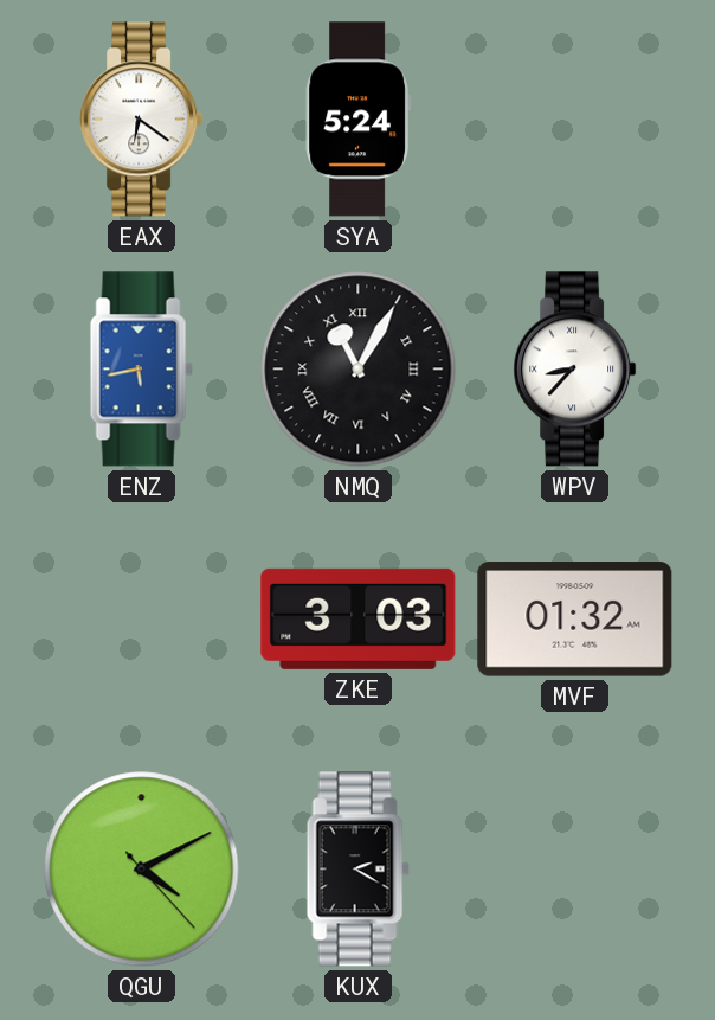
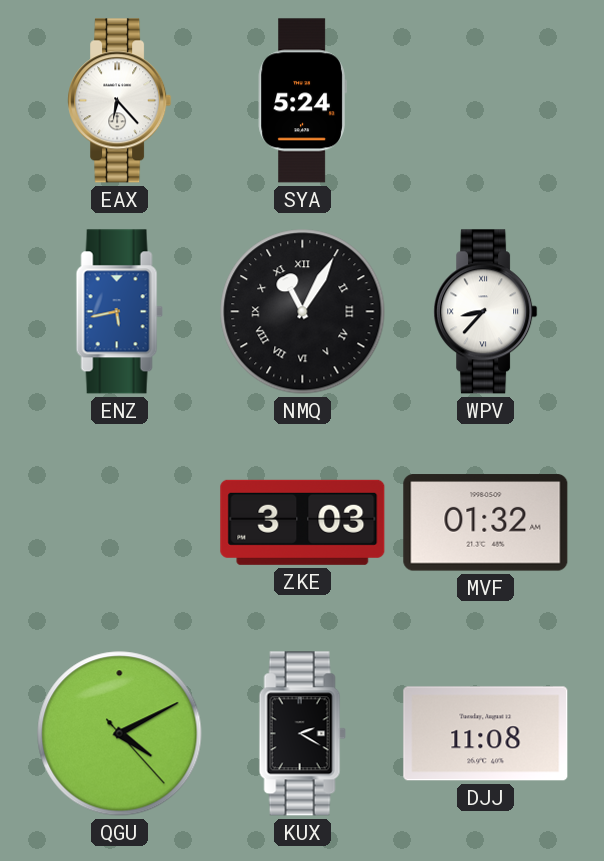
EAX: 6:21 -> 6:23
DJJ: none -> 11:08
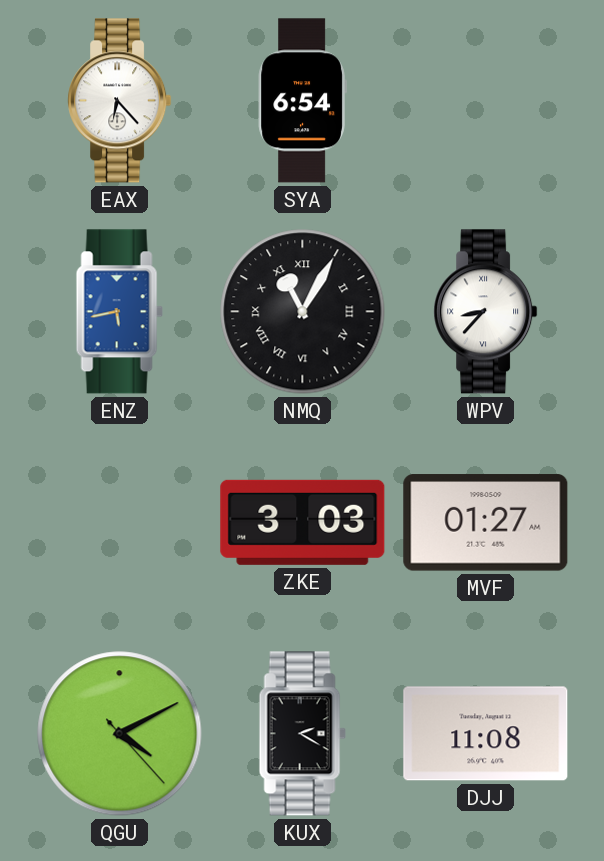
SYA: 5:24 -> 6:54
MVF: 01:32 -> 01:27
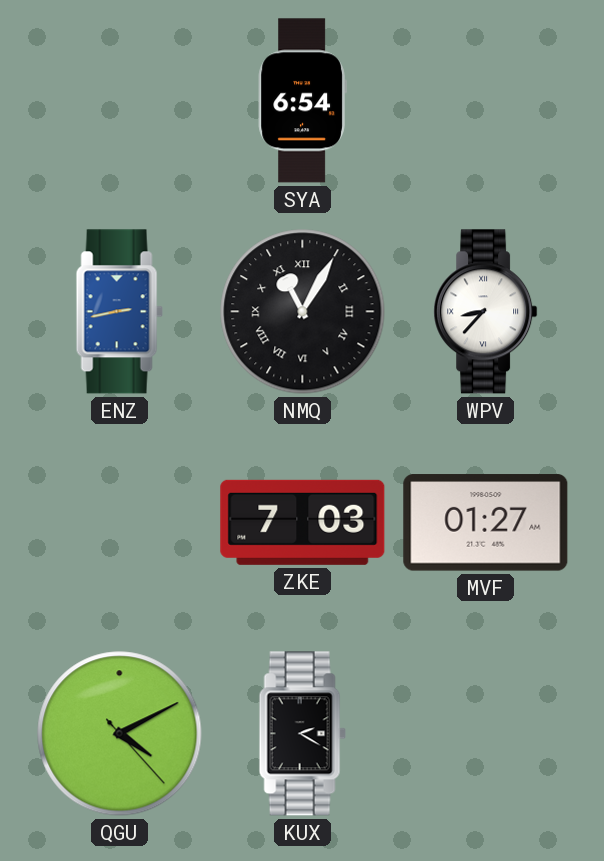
EAX: 6:23 -> none
ENZ: 5:43 -> 2:43
ZKE: 3:03 -> 7:03
DJJ: 11:08 -> none
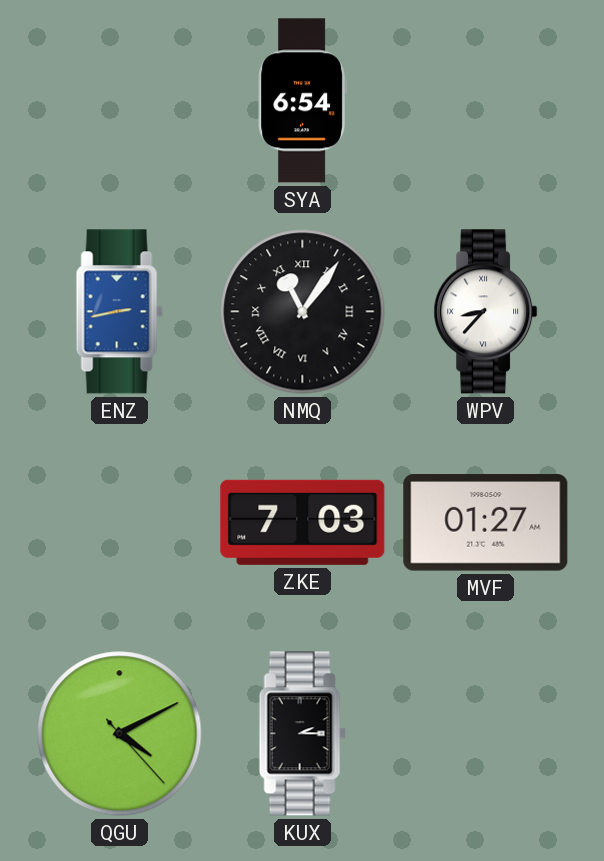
NMQ: 11:05 -> 11:06
KUX: 2:20 -> 2:15
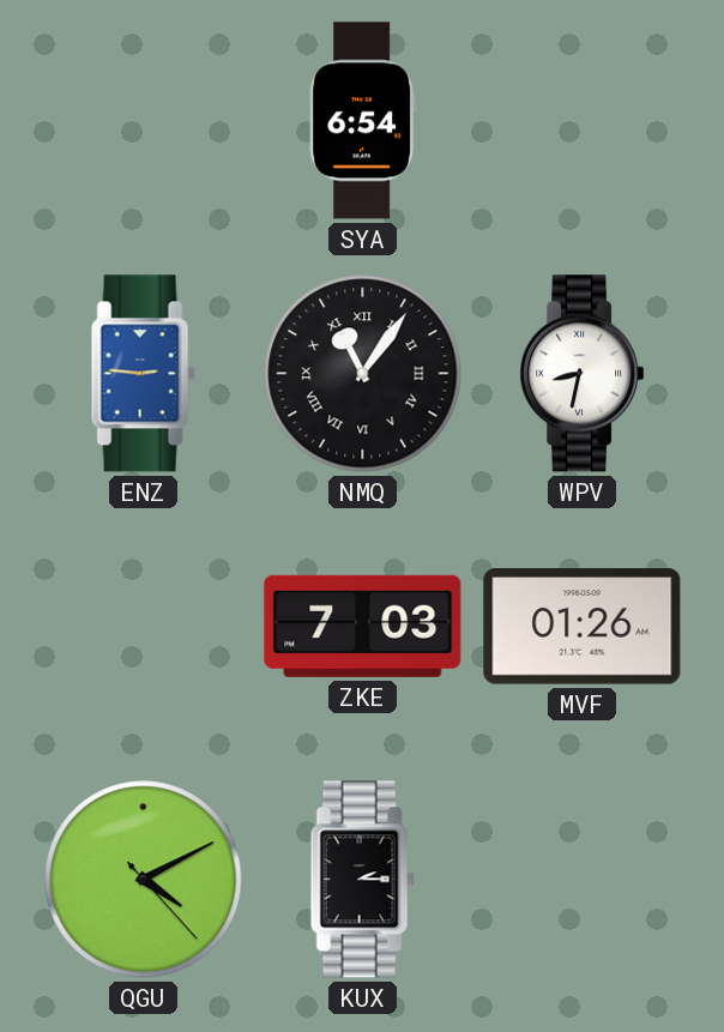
ENZ: 2:43 -> 2:46
WPV: 8:37 -> 8:32
MVF: 01:27 -> 01:26
